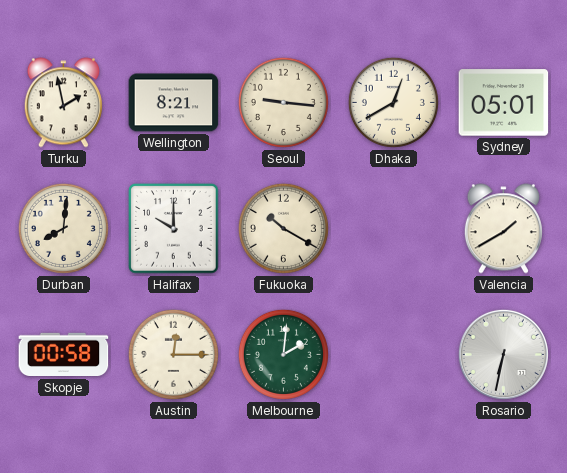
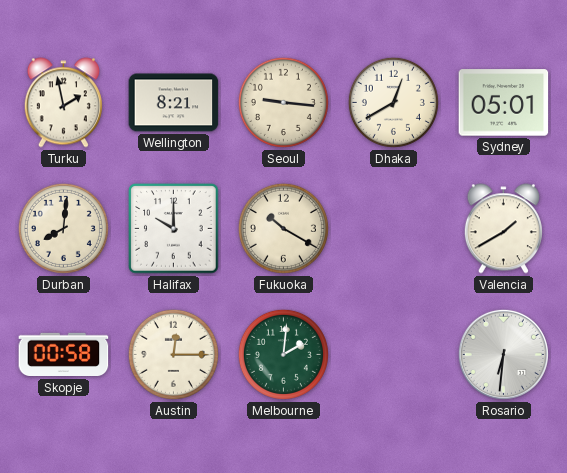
Rosario: 6:32 -> 6:31
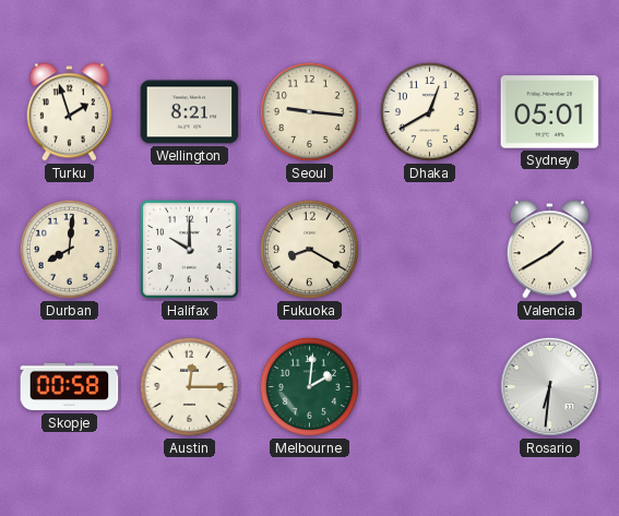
Turku: 1:58 -> 1:57
Fukuoka: 10:20 -> 8:20
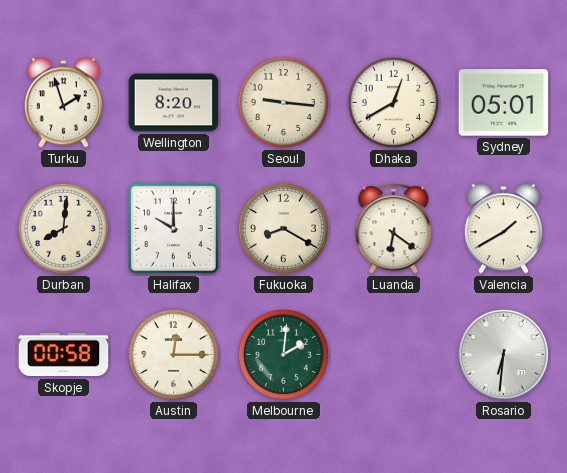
Wellington: 8:21 -> 8:20
Luanda: none -> 6:21
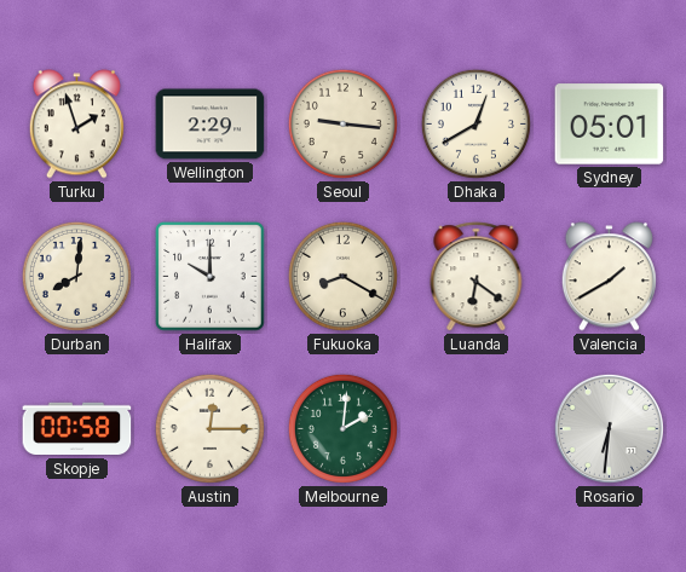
Wellington: 8:20 -> 2:29
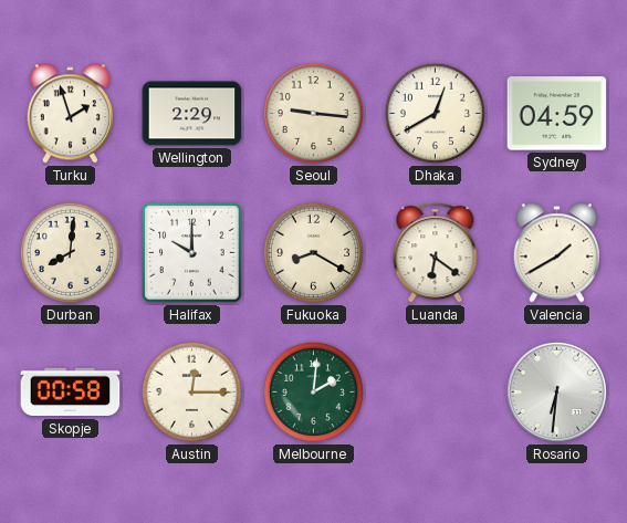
Sydney: 05:01 -> 04:59
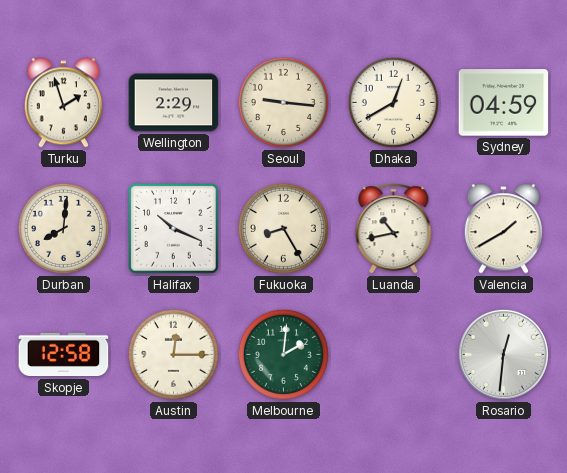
Halifax: 10:00 -> 10:19
Fukuoka: 8:20 -> 8:25
Luanda: 6:21 -> 10:43
Skopje: 00:58 -> 12:58
Rosario: 6:31 -> 12:31
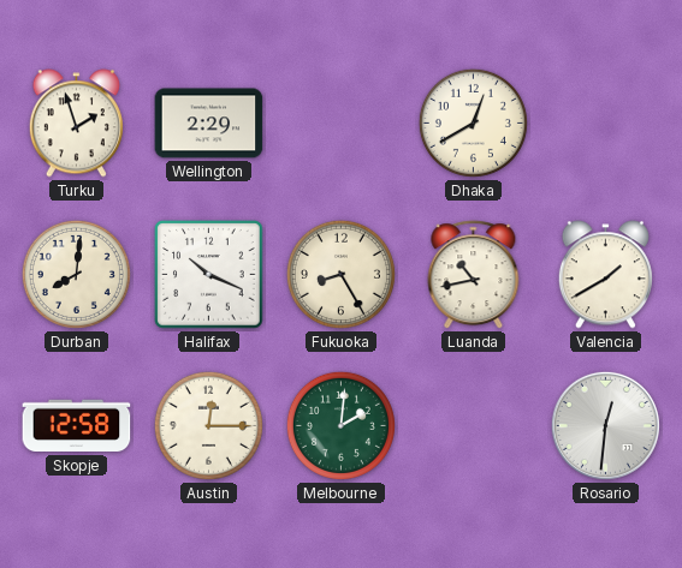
Seoul: 9:16 -> none
Sydney: 04:59 -> none
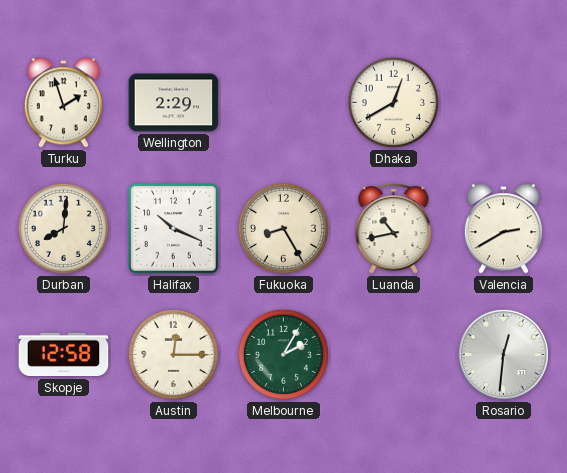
Valencia: 1:40 -> 2:40
Melbourne: 2:01 -> 2:05
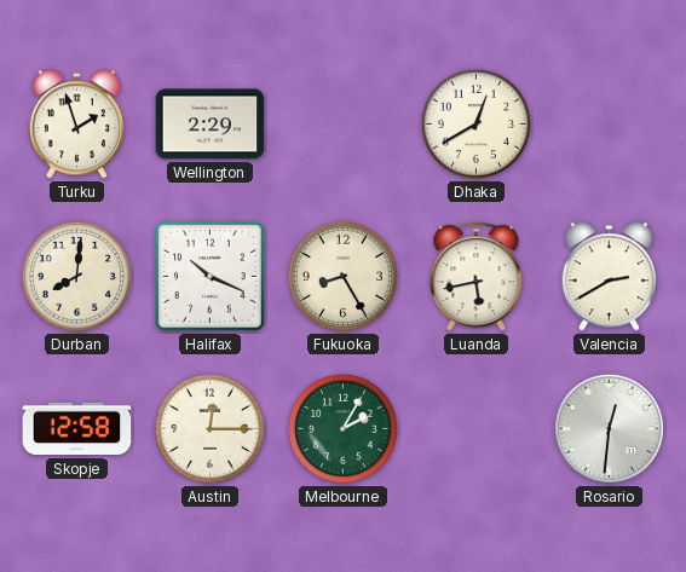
Luanda: 10:43 -> 5:43
